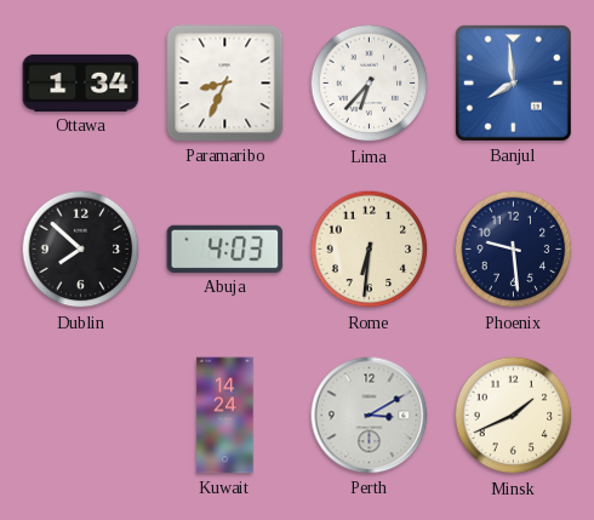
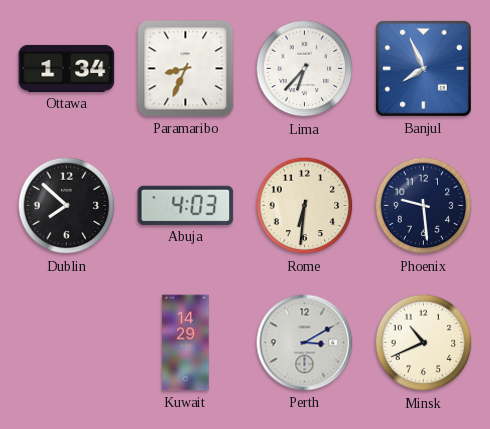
Banjul: 7:59 -> 7:56
Kuwait: 14:24 -> 14:29
Minsk: 1:41 -> 10:41
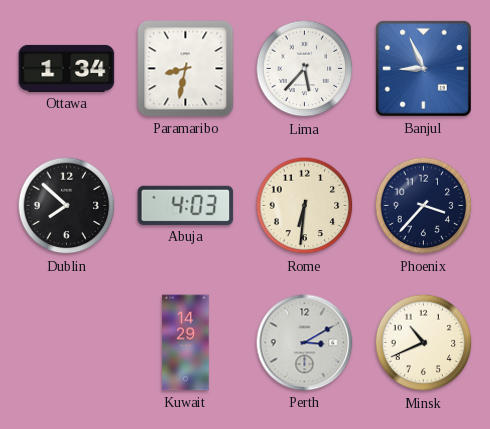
Paramaribo: 8:34 -> 8:32
Lima: 6:37 -> 5:37
Banjul: 7:56 -> 8:56
Phoenix: 9:29 -> 3:37
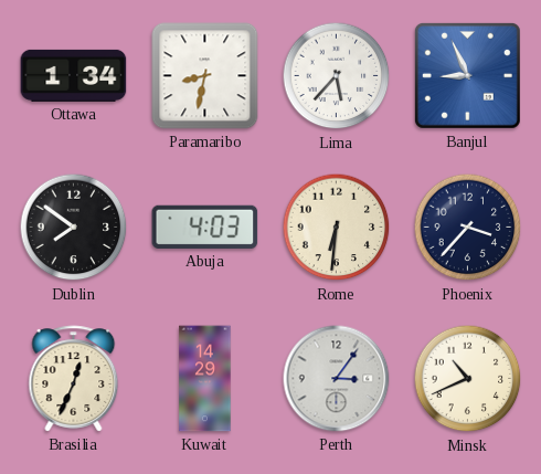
Dublin: 7:52 -> 7:51
Brasilia: none -> 12:34
Perth: 3:10 -> 3:06
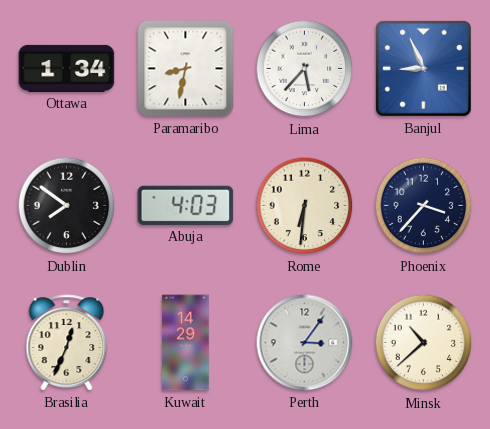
Minsk: 10:41 -> 10:38
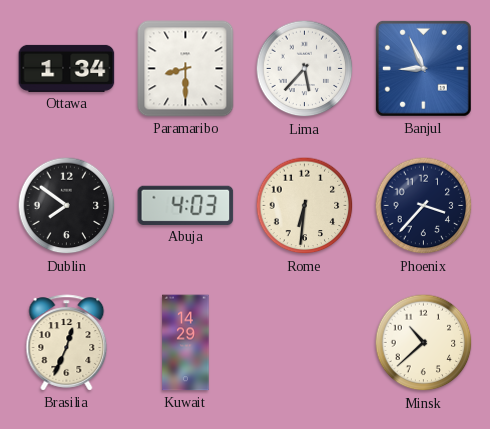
Paramaribo: 8:32 -> 8:30
Perth: 3:06 -> none
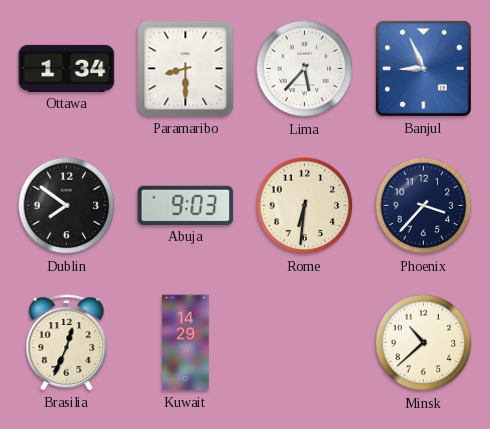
Abuja: 4:03 -> 9:03
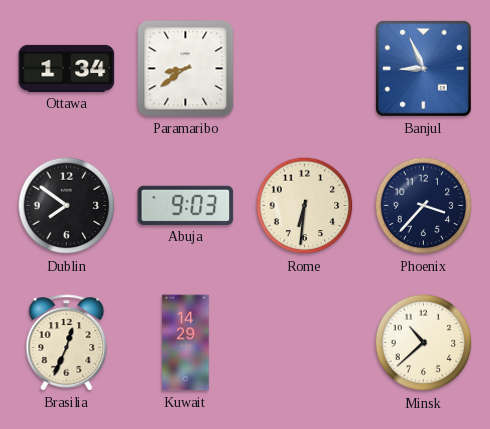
Paramaribo: 8:30 -> 8:39
Lima: 5:37 -> none
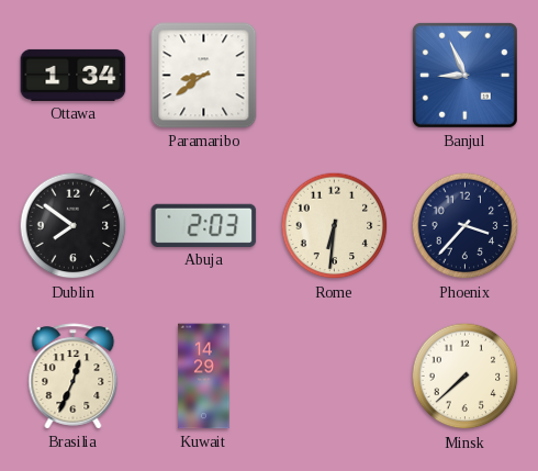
Abuja: 9:03 -> 2:03
Minsk: 10:38 -> 7:38
